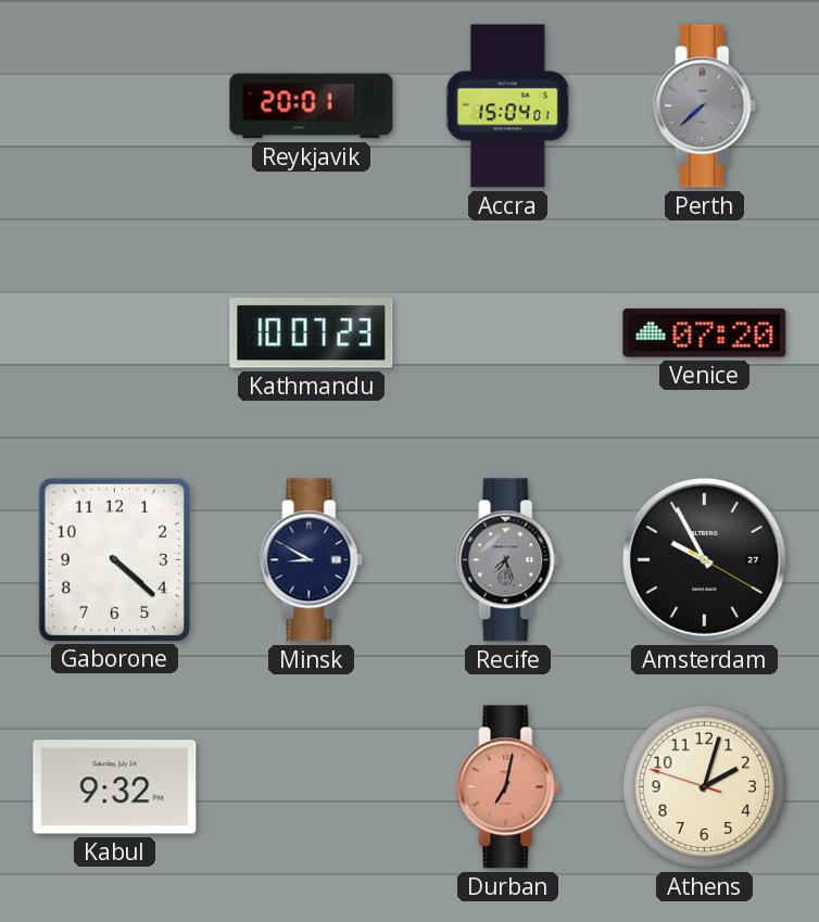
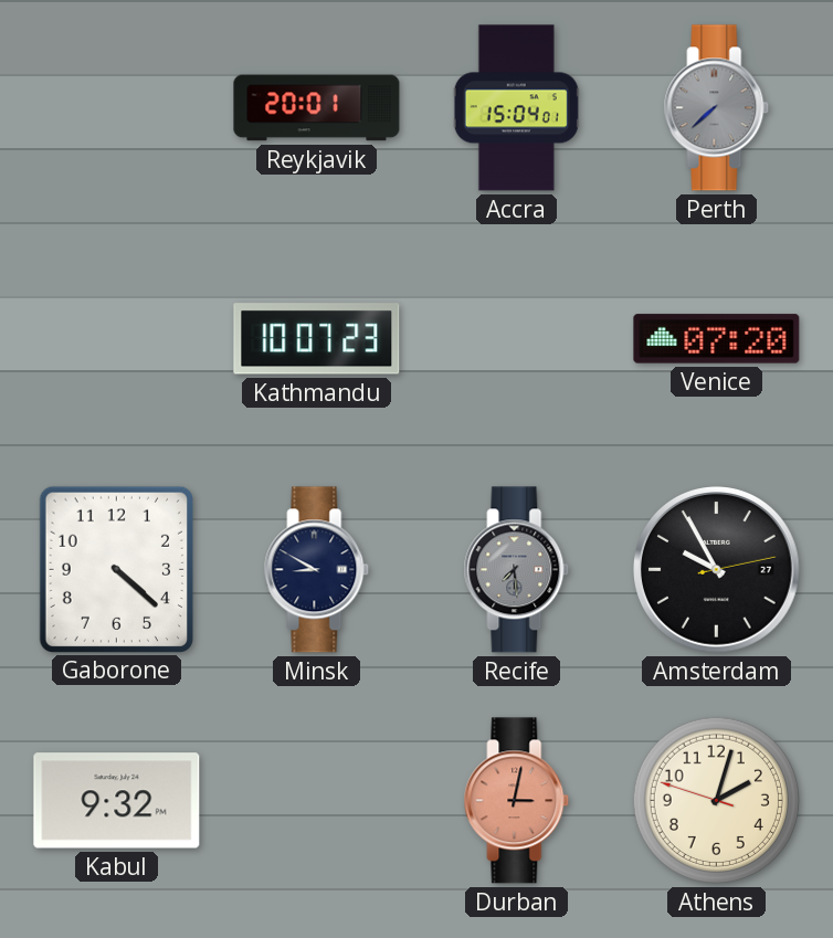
Recife: 7:27 -> 7:29
Amsterdam: 9:55:20 -> 9:55:13
Durban: 7:02 -> 3:02
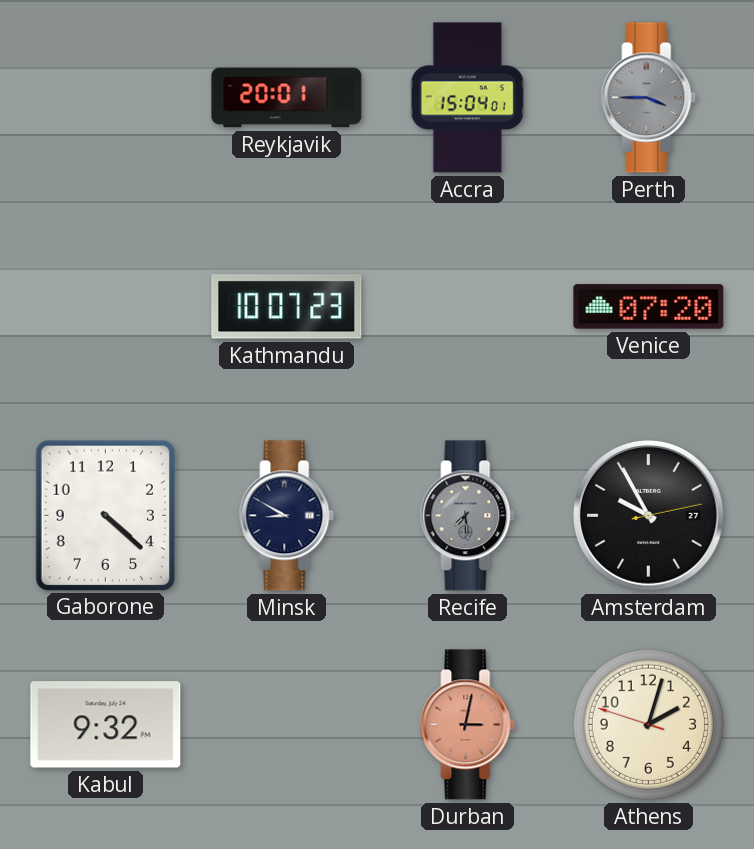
Perth: 7:38 -> 3:45
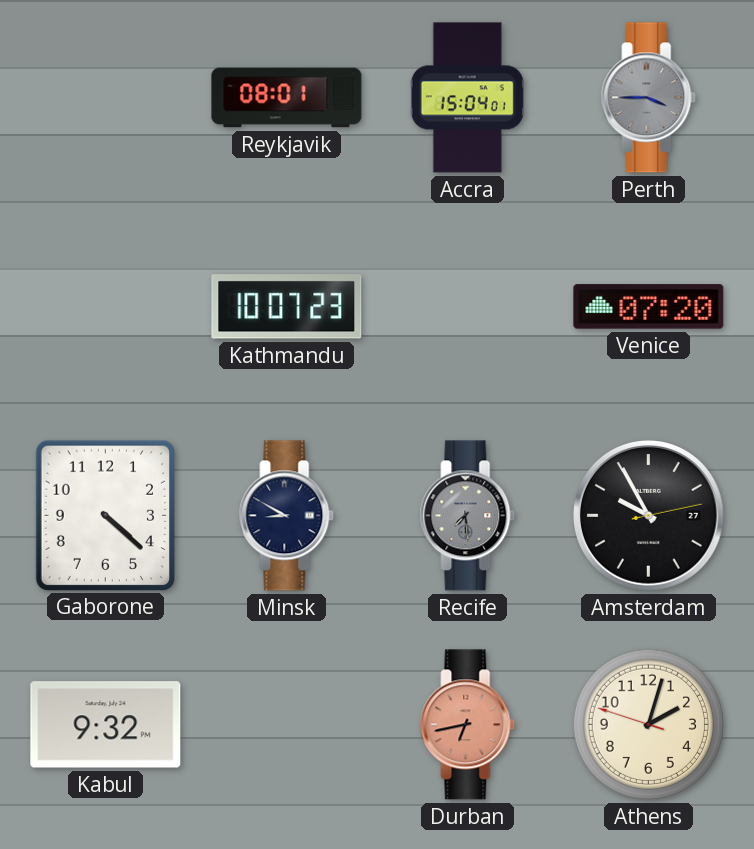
Reykjavik: 20:01 -> 08:01
Durban: 3:02 -> 6:43
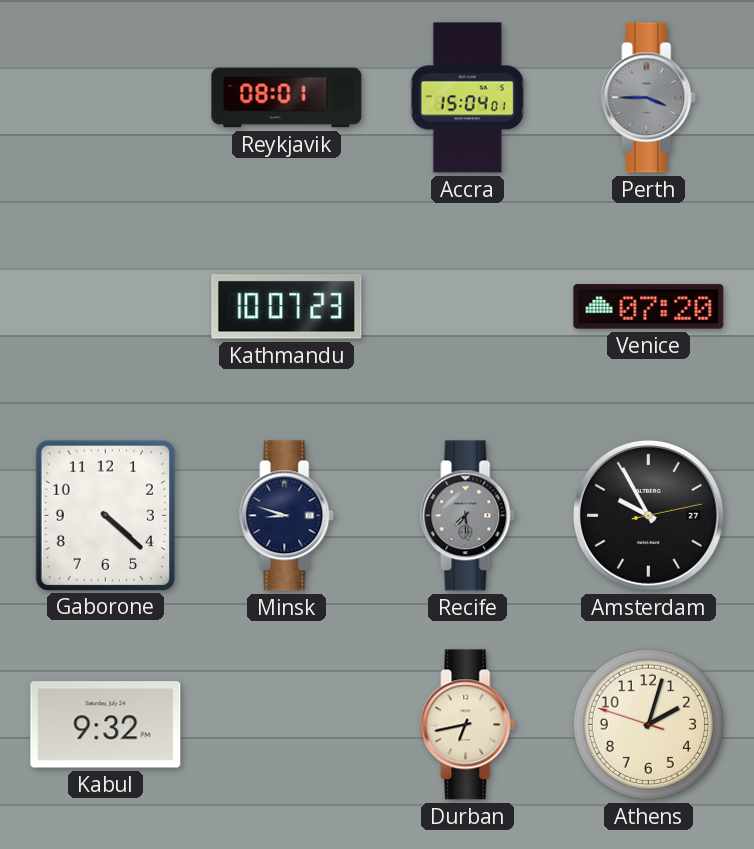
Minsk: 8:50 -> 8:48
Durban dial: salmon -> cream
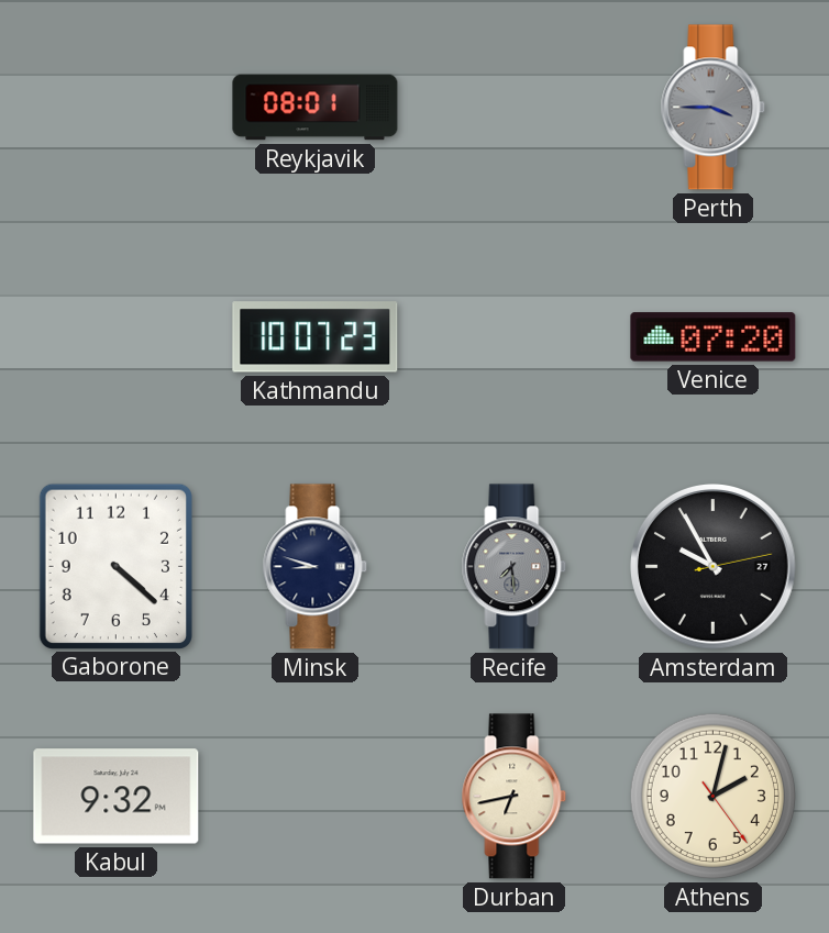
Accra: 15:04 -> none
Athens: 2:02:48 -> 2:02:24
